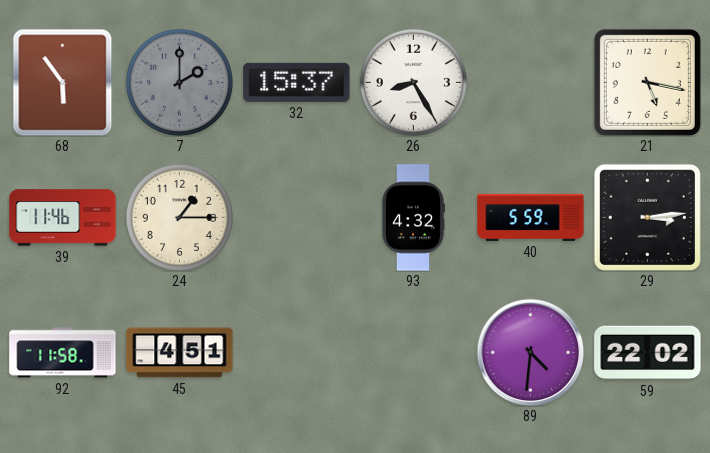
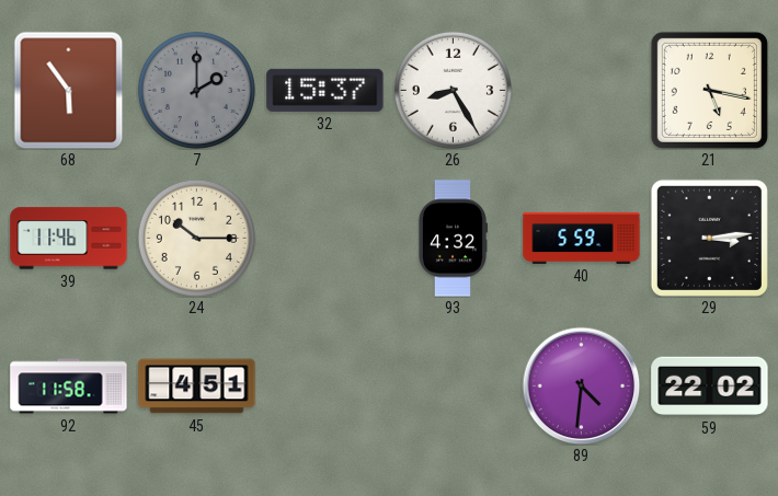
24: 1:15 -> 10:15
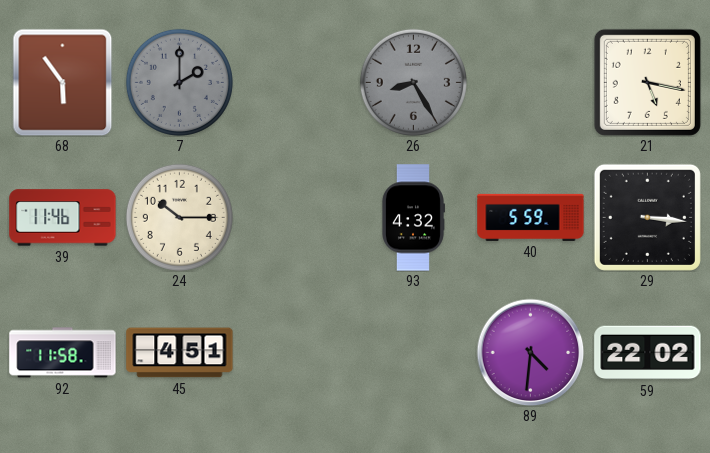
32: 15:37 -> none
26 dial: white -> grey
29: 3:14 -> 3:16
